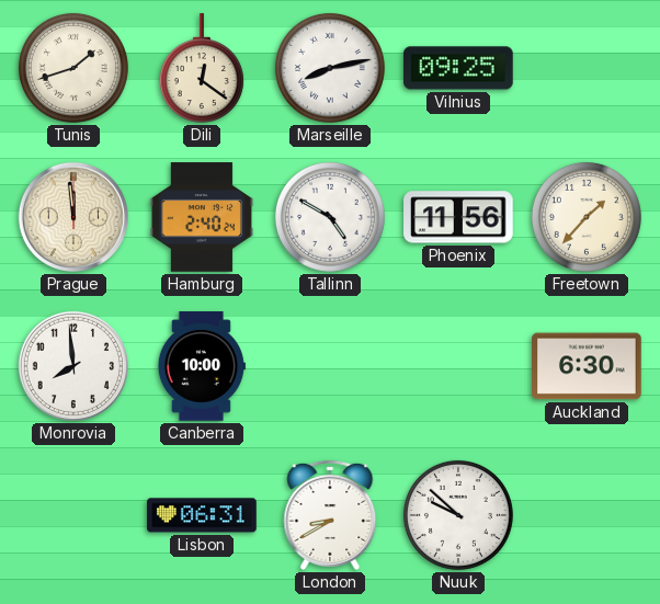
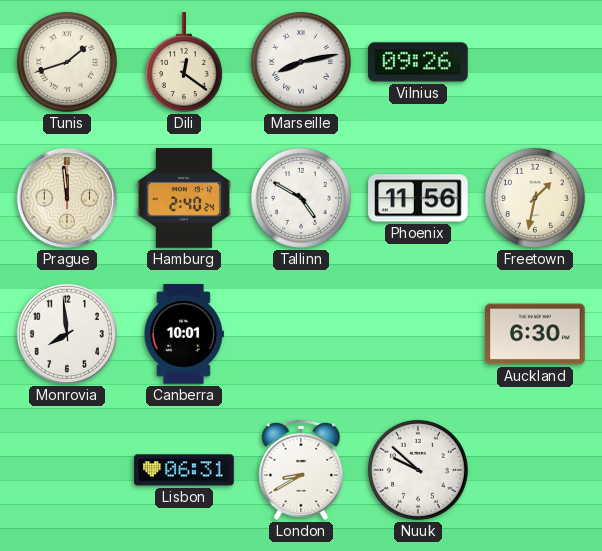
Vilnius: 09:25 -> 09:26
Freetown: 1:37 -> 1:32
Canberra: 10:00 -> 10:01
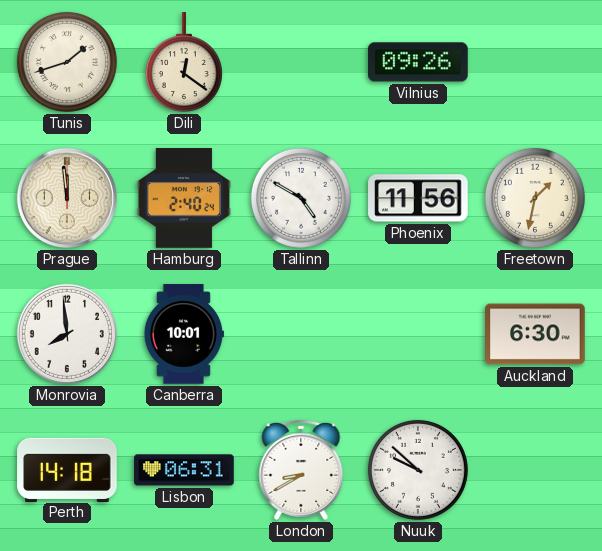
Marseille: 8:13 -> none
Perth: none -> 14:18
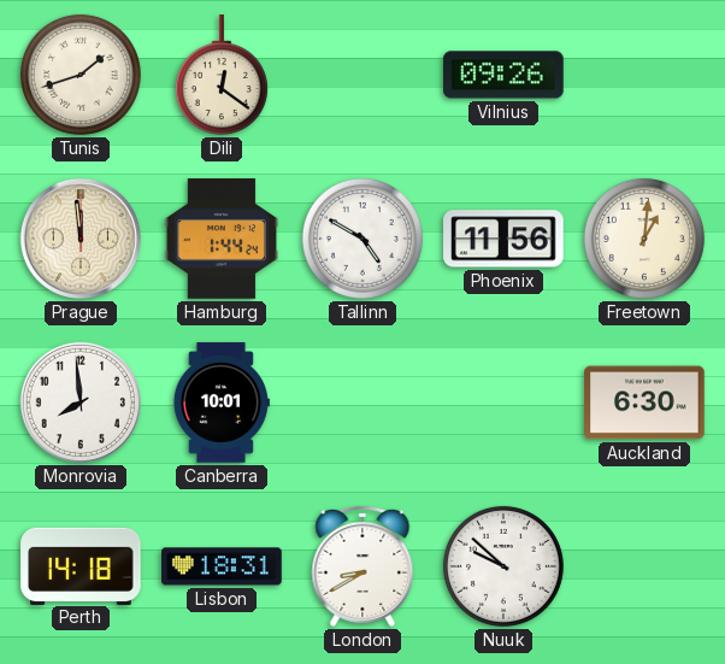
Hamburg: 2:40 -> 1:44
Freetown: 1:32 -> 1:01
Lisbon: 06:31 -> 18:31
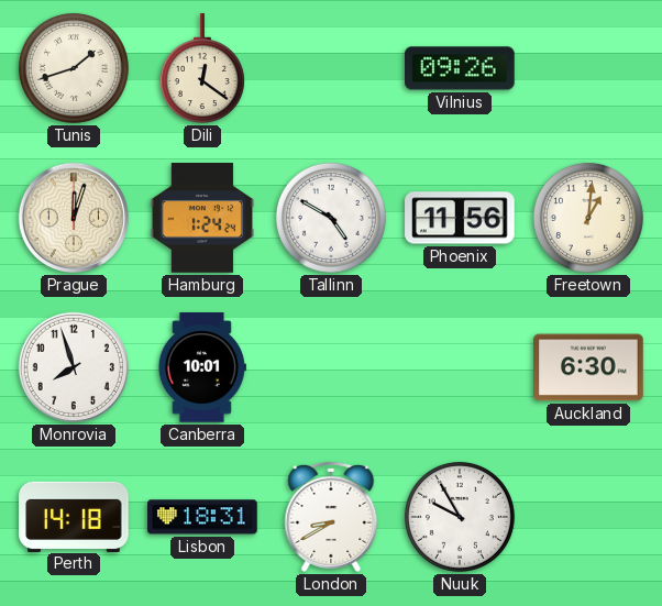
Prague: 11:59 -> 12:03
Hamburg: 1:44 -> 1:24
Monrovia: 7:59 -> 7:57
Nuuk: 9:52 -> 9:55
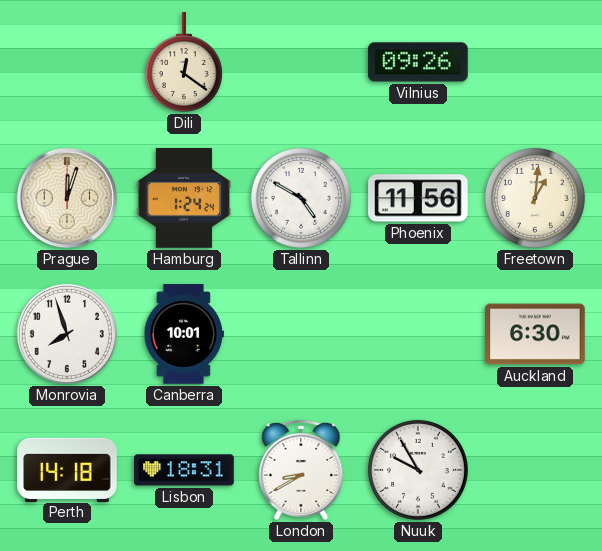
Tunis: 1:42 -> none
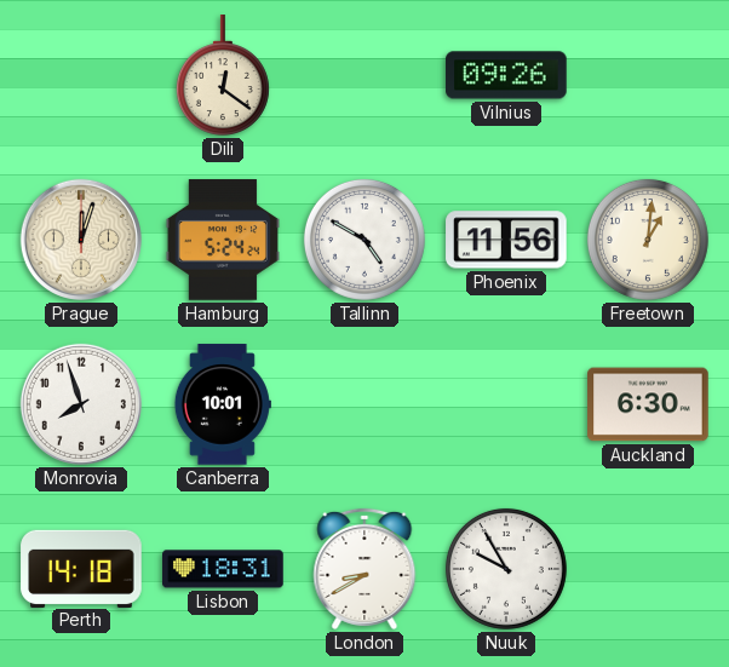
Hamburg: 1:24 -> 5:24
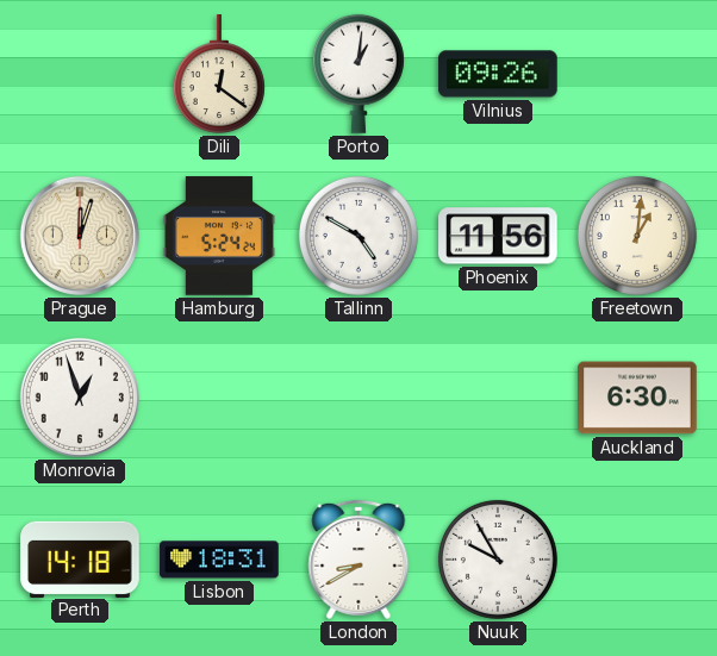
Porto: none -> 1:01
Monrovia: 7:57 -> 12:57
Canberra: 10:01 -> none
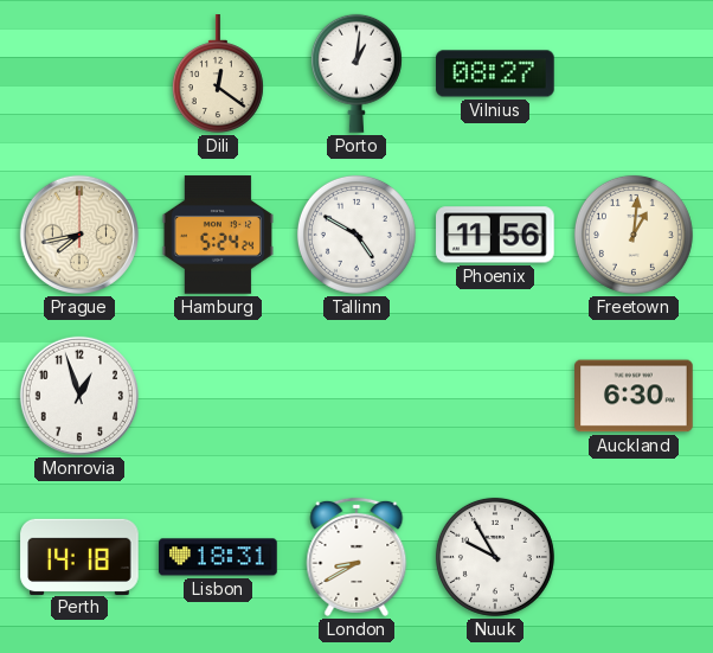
Vilnius: 09:26 -> 08:27
Prague: 12:03 -> 7:43
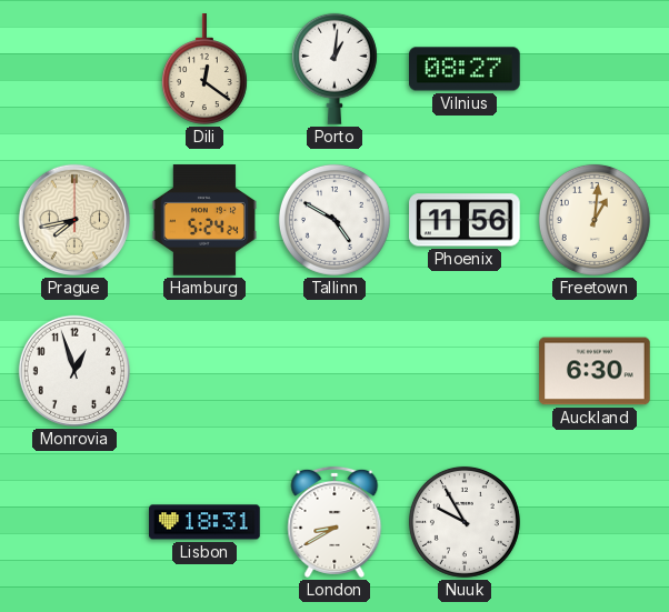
Perth: 14:18 -> none
